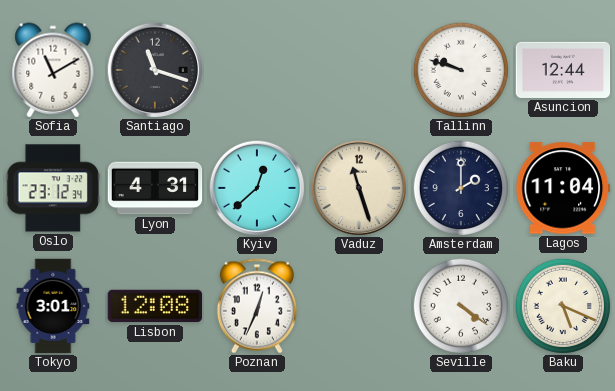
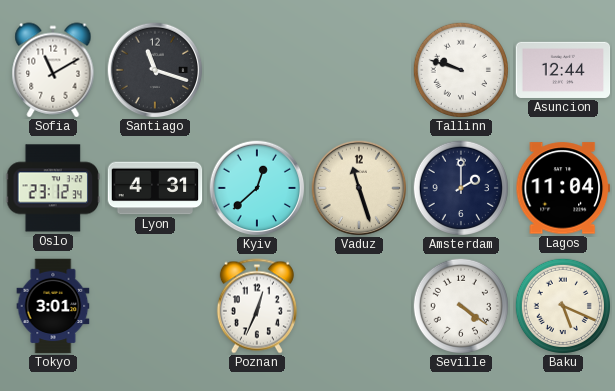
Lisbon: 12:08 -> none
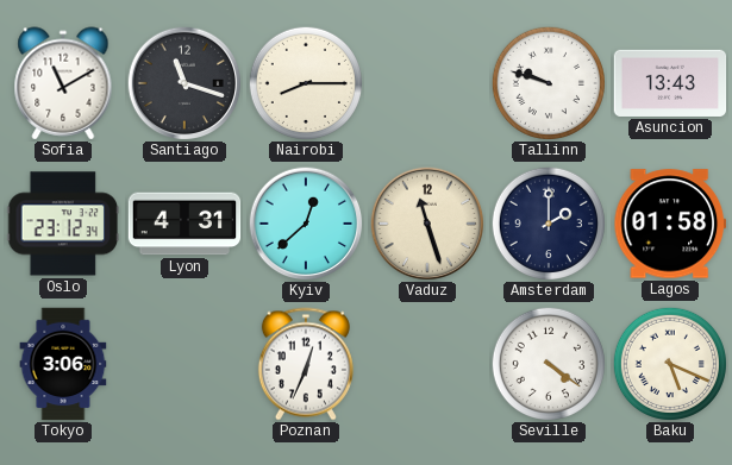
Nairobi: none -> 8:15
Asuncion: 12:44 -> 13:43
Lagos: 11:04 -> 01:58
Tokyo: 3:01 -> 3:06
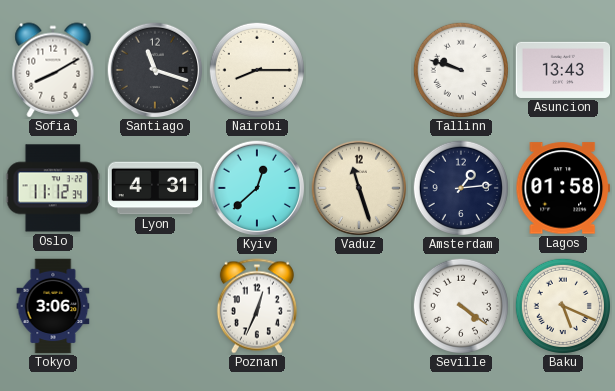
Sofia: 11:10 -> 8:10
Oslo: 23:12 -> 11:12
Amsterdam: 2:00 -> 1:14
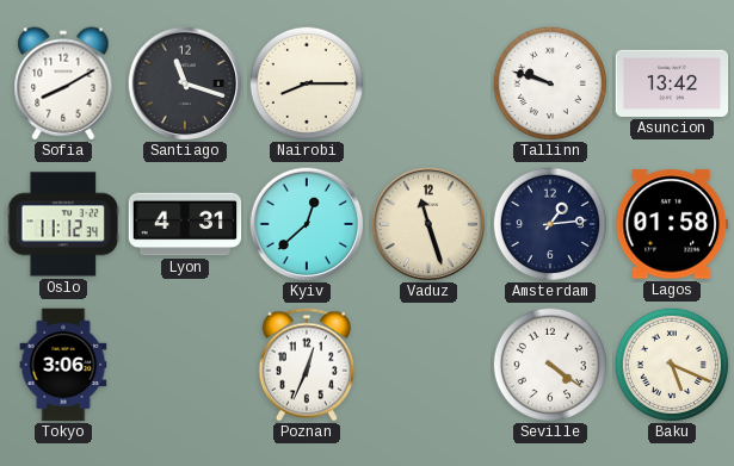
Asuncion: 13:43 -> 13:42
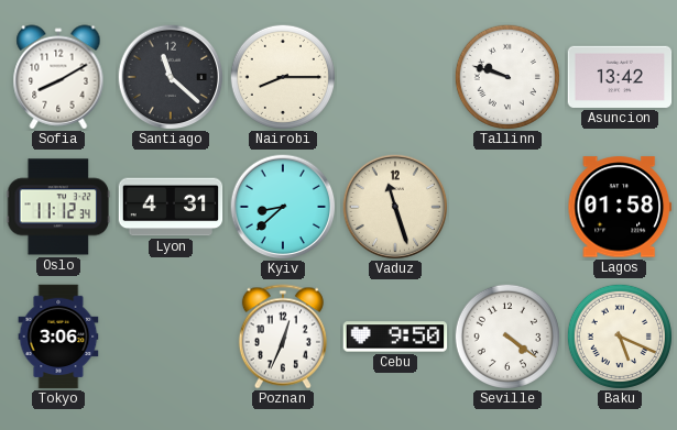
Santiago: 11:18 -> 11:22
Kyiv: 12:38 -> 8:38
Amsterdam: 1:14 -> none
Cebu: none -> 9:50
